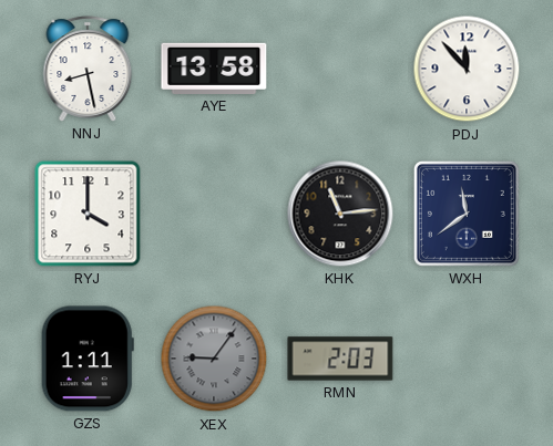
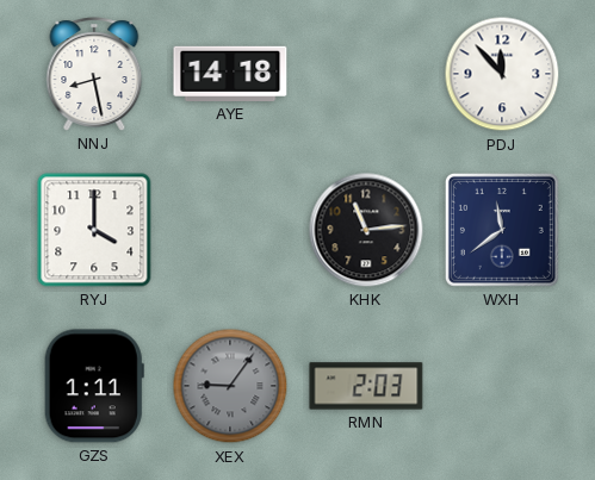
AYE: 13:58 -> 14:18
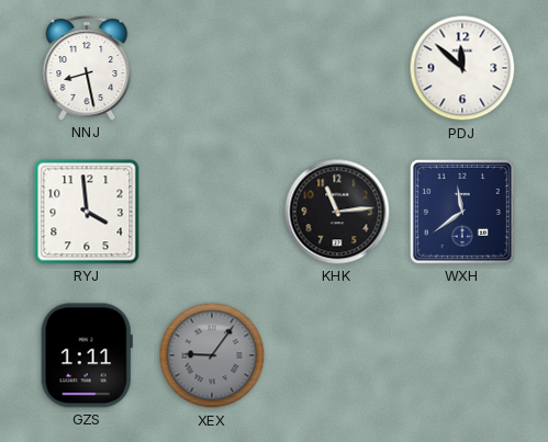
AYE: 14:18 -> none
PDJ: 11:53 -> 11:52
RYJ: 4:00 -> 3:59
RMN: 2:03 -> none
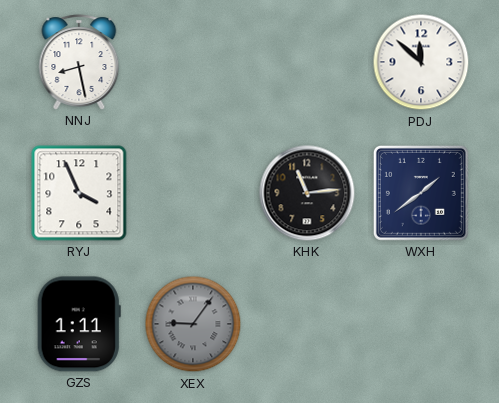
RYJ: 3:59 -> 3:56
WXH: 11:39 -> 1:39
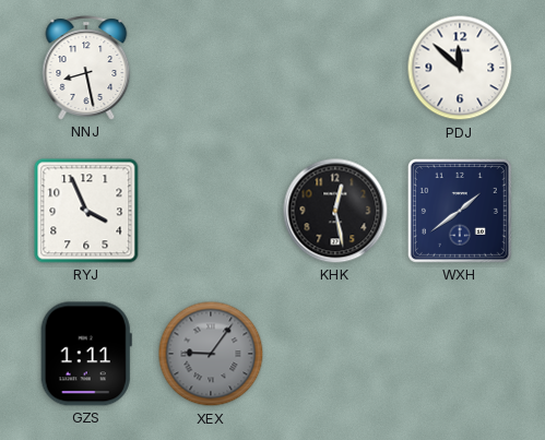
KHK: 11:14 -> 12:28
